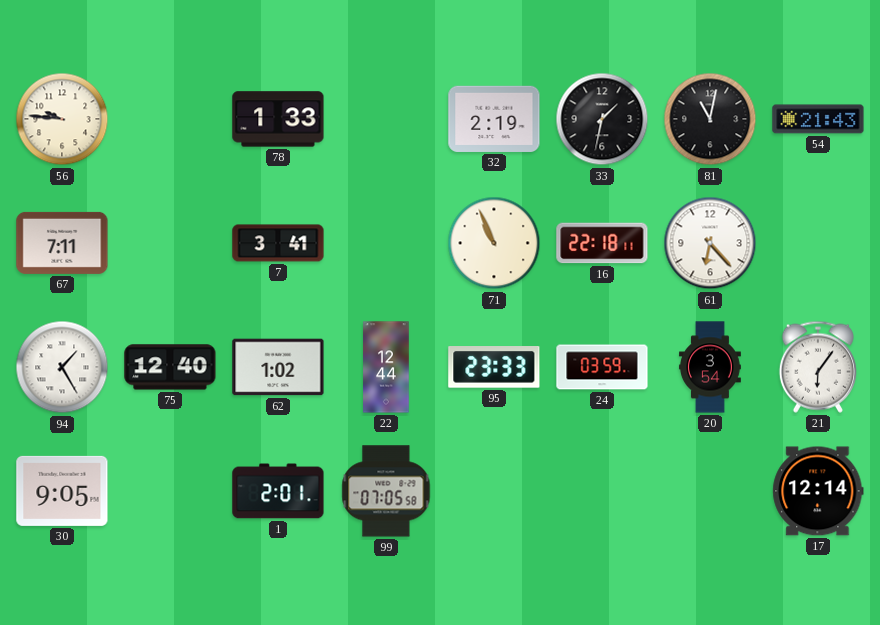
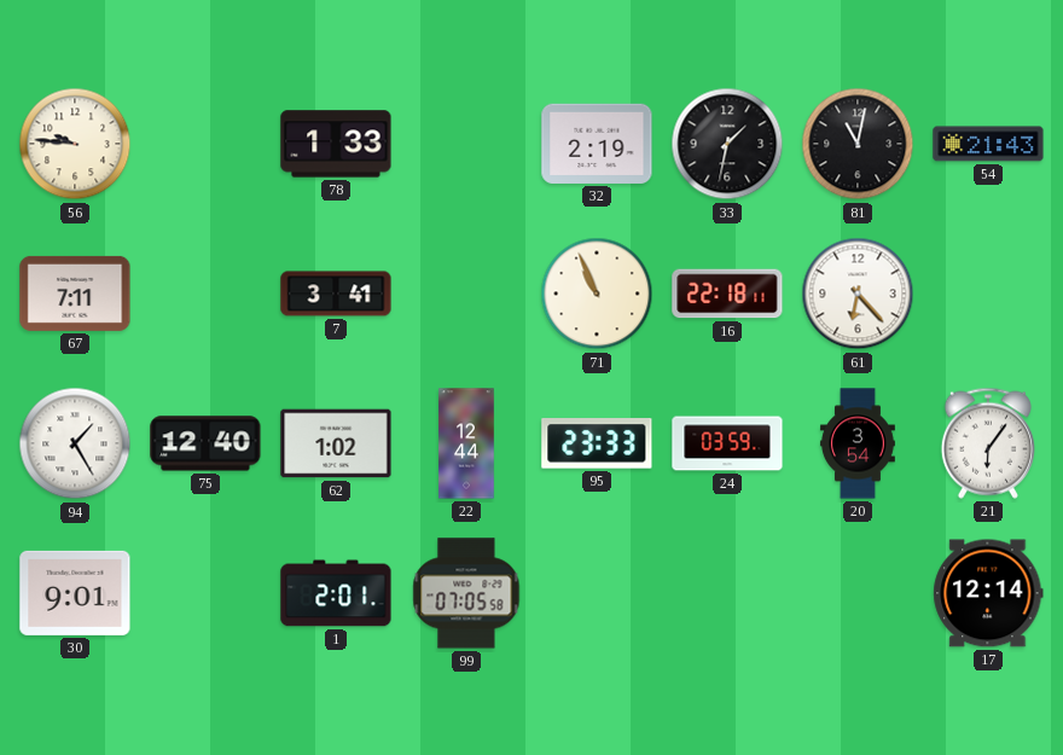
30: 9:05 -> 9:01
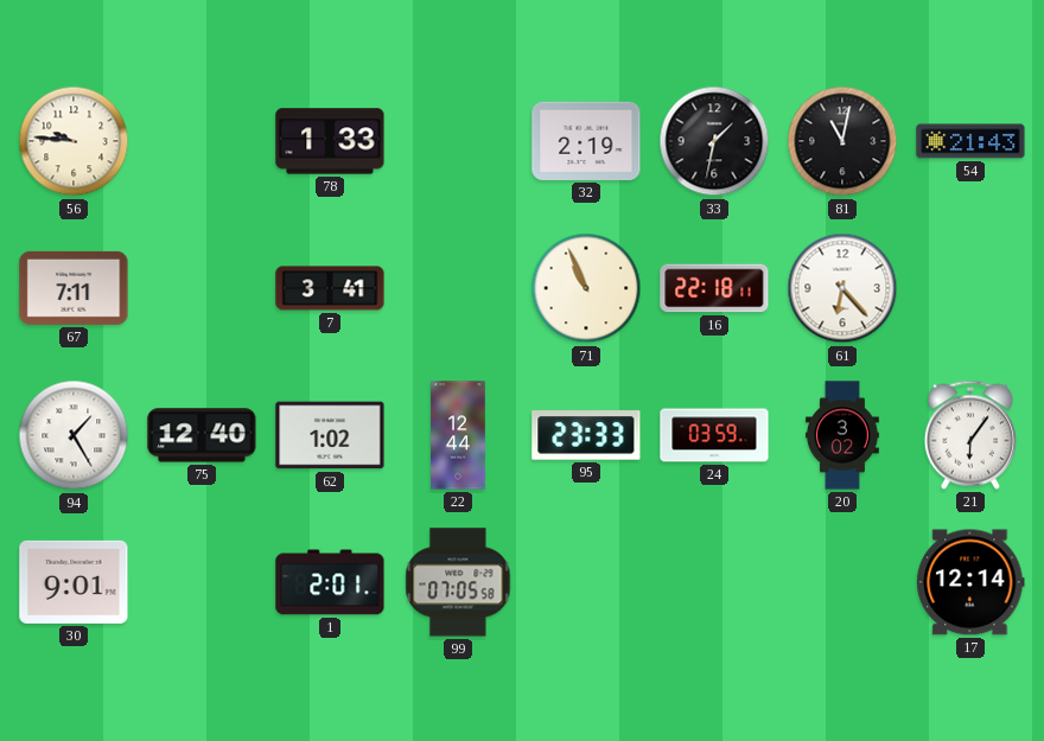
20: 3:54 -> 3:02
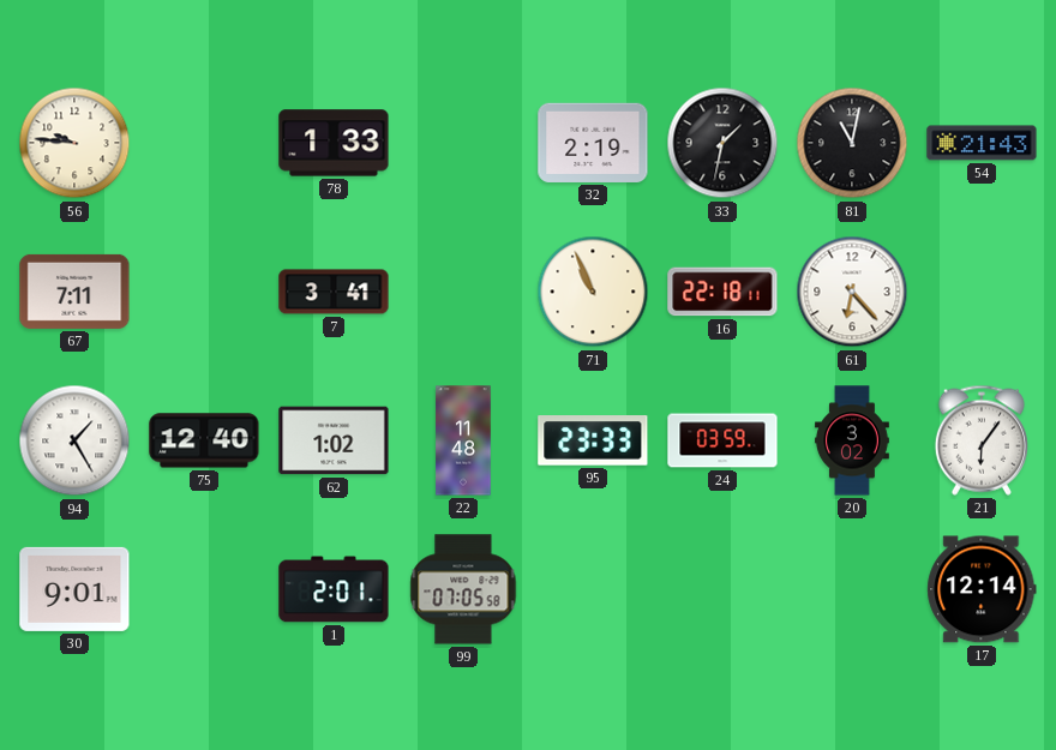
22: 12:44 -> 11:48
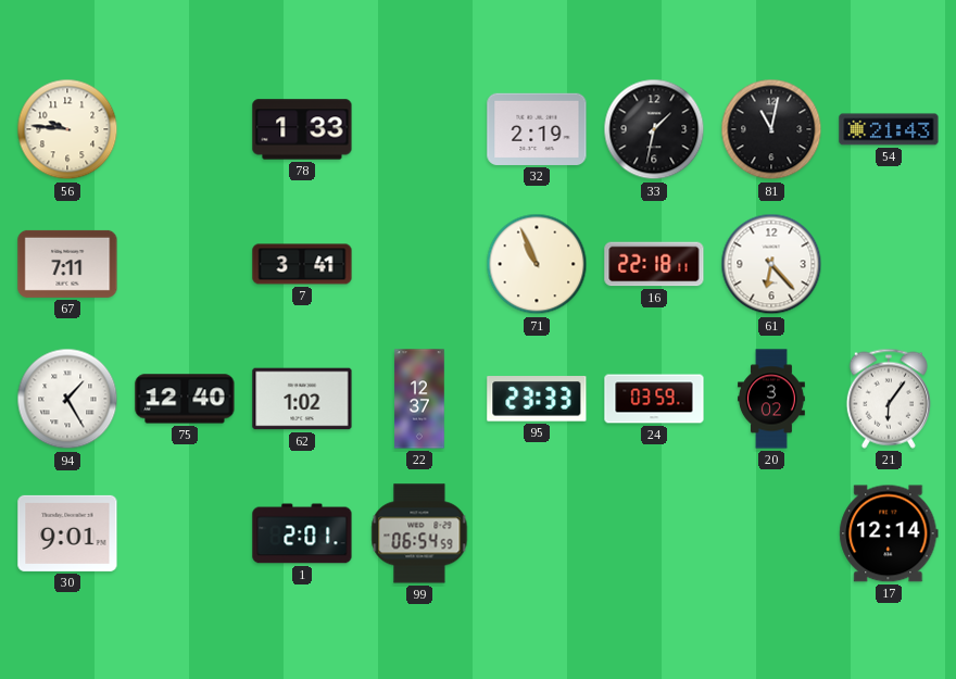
22: 11:48 -> 12:37
99: 07:05 -> 06:54
